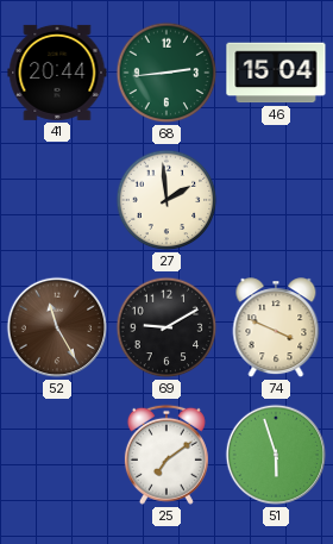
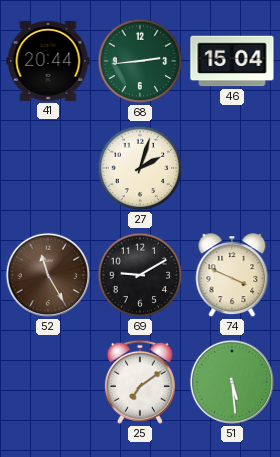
27: 1:59 -> 2:03
51: 5:57 -> 5:29
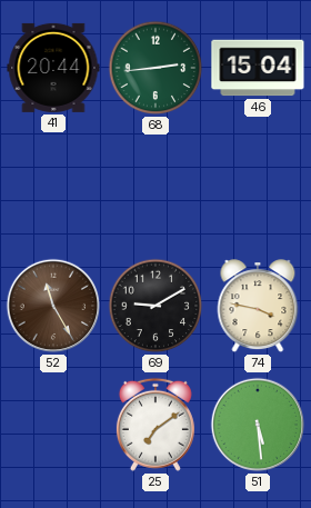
27: 2:03 -> none
74: 3:49 -> 3:47
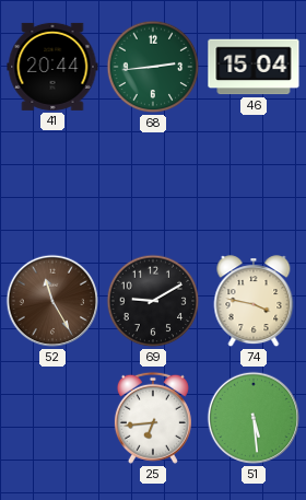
25: 7:09 -> 6:44
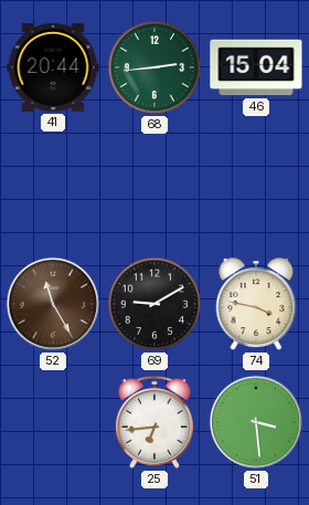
51: 5:29 -> 3:29
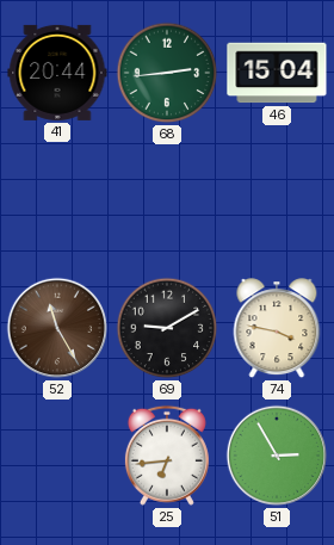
51: 3:29 -> 2:55
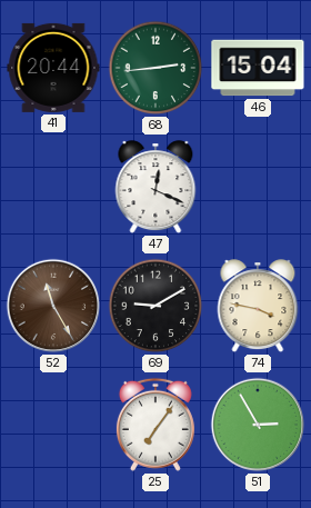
47: none -> 12:19
25: 6:44 -> 7:06
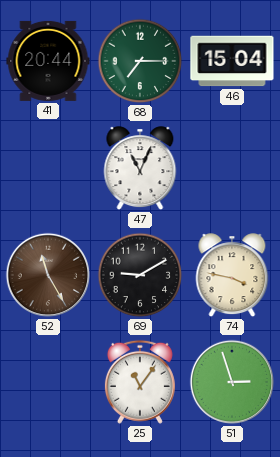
68: 2:44 -> 7:15
47: 12:19 -> 11:04
25: 7:06 -> 11:06
51: 2:55 -> 2:57
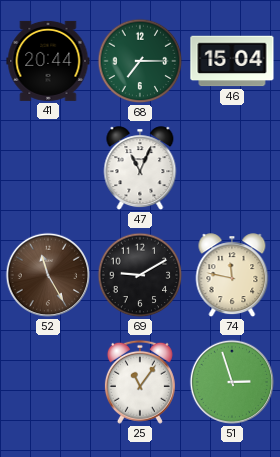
74: 3:47 -> 11:47
